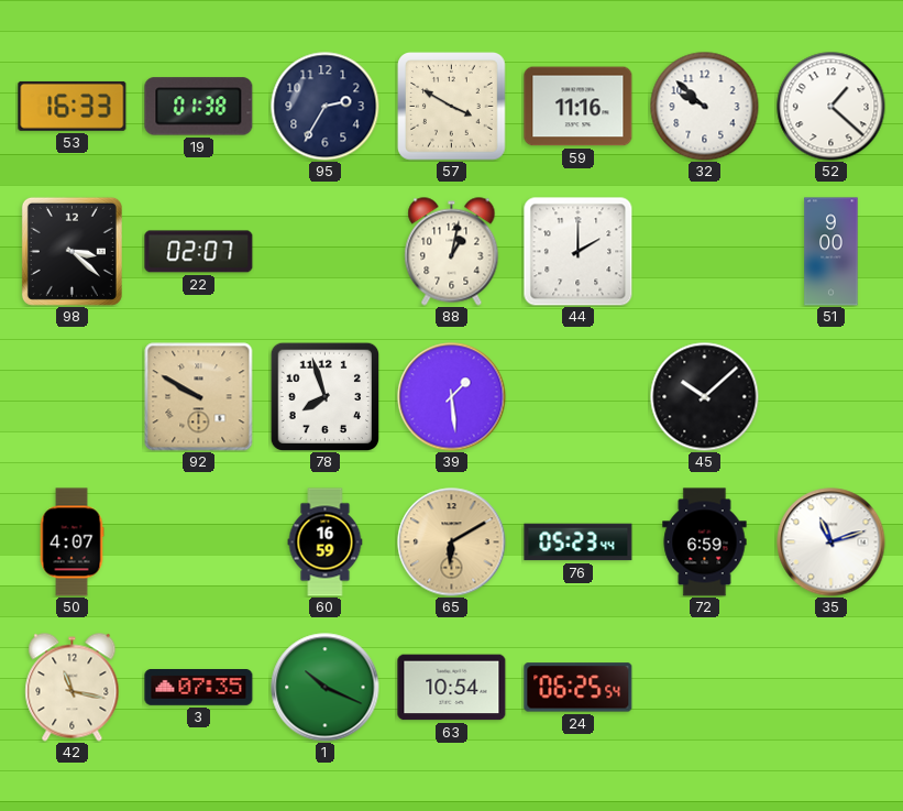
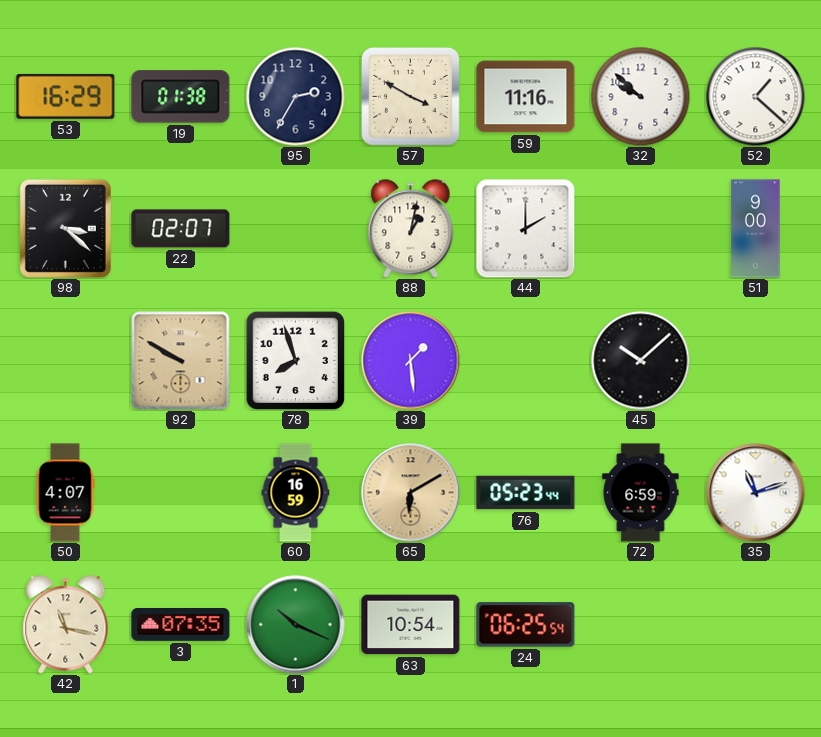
53: 16:33 -> 16:29
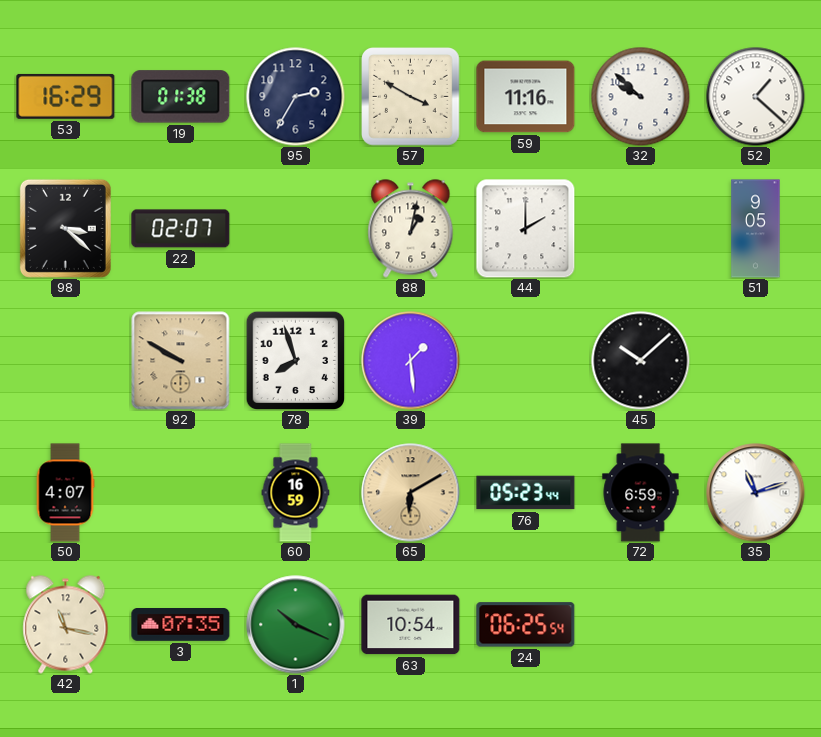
51: 9:00 -> 9:05
